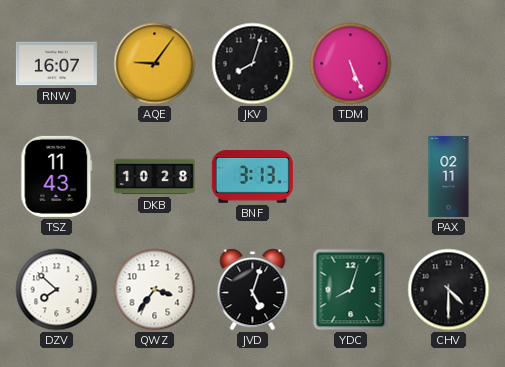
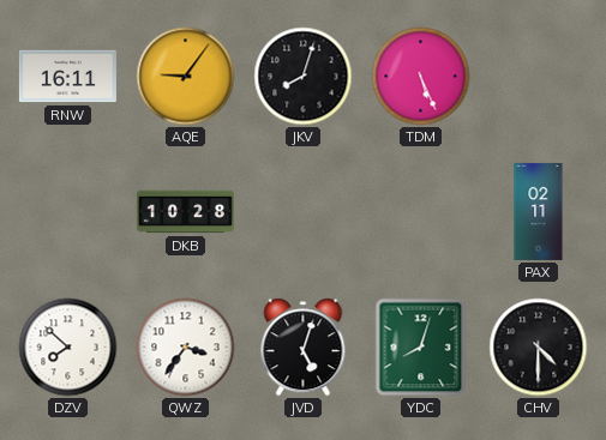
RNW: 16:07 -> 16:11
TSZ: 11:43 -> none
BNF: 3:13 -> none
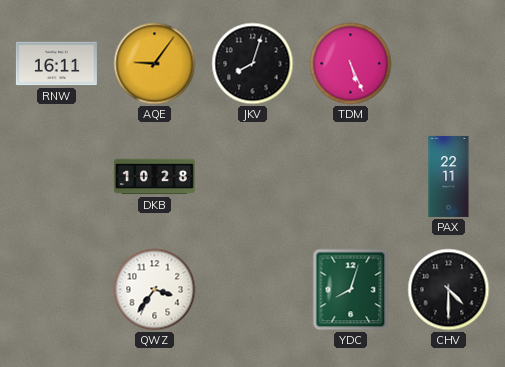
PAX: 02:11 -> 22:11
DZV: 7:52 -> none
JVD: 5:03 -> none
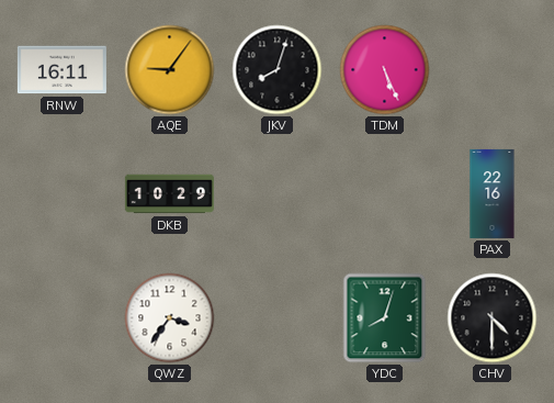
DKB: 10:28 -> 10:29
PAX: 22:11 -> 22:16
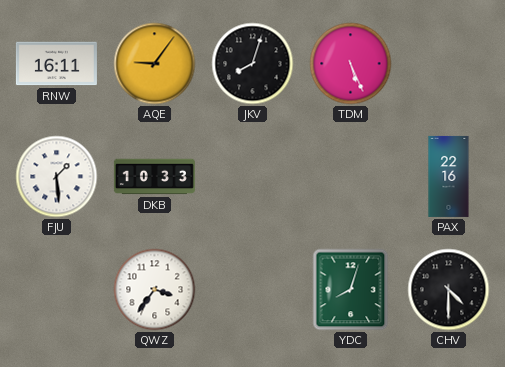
FJU: none -> 1:29
DKB: 10:29 -> 10:33
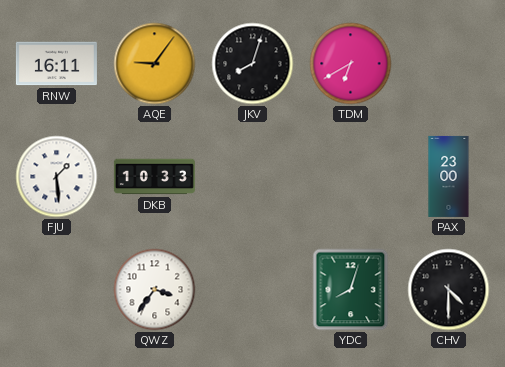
TDM: 5:26 -> 6:40
PAX: 22:16 -> 23:00
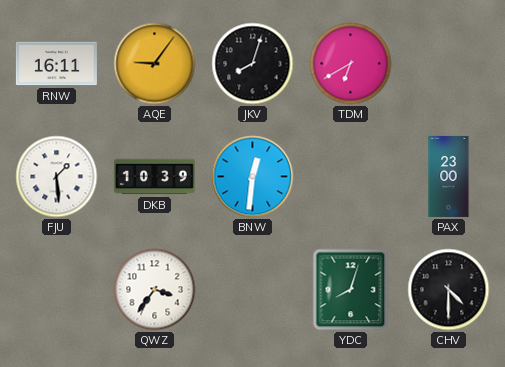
DKB: 10:33 -> 10:39
BNW: none -> 12:31
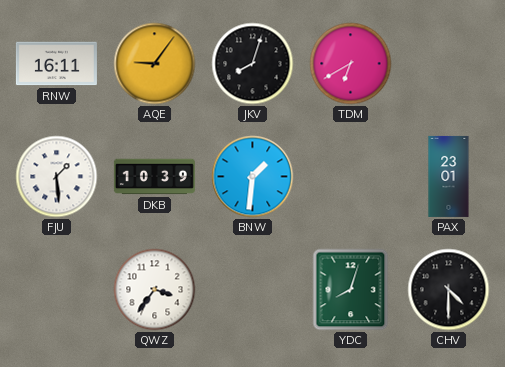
BNW: 12:31 -> 1:31
PAX: 23:00 -> 23:01
